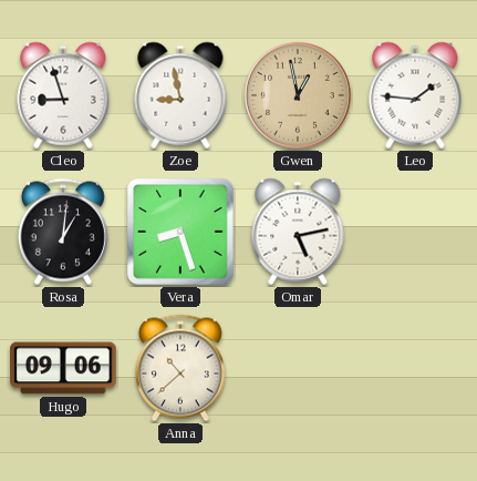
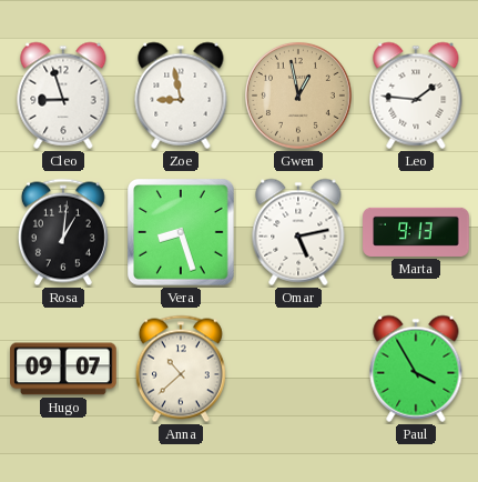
Marta: none -> 9:13
Hugo: 09:06 -> 09:07
Paul: none -> 3:55
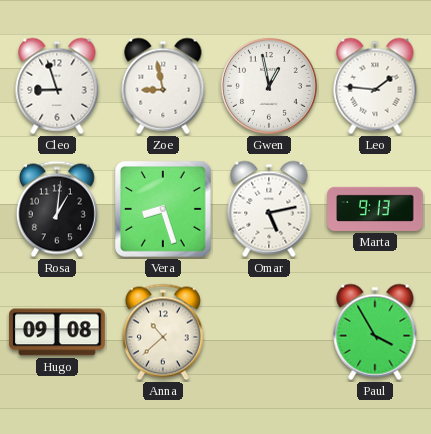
Gwen dial: champagne -> white
Hugo: 09:07 -> 09:08
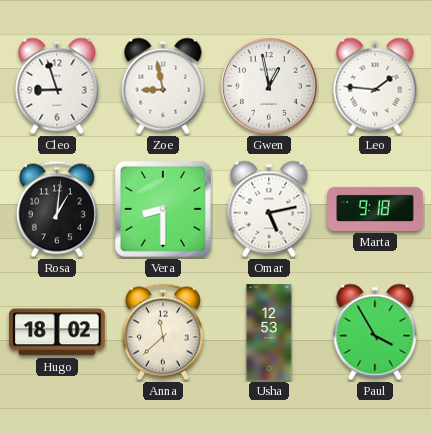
Vera: 8:27 -> 8:30
Marta: 9:13 -> 9:18
Hugo: 09:08 -> 18:02
Anna: 10:38 -> 11:38
Usha: none -> 12:53
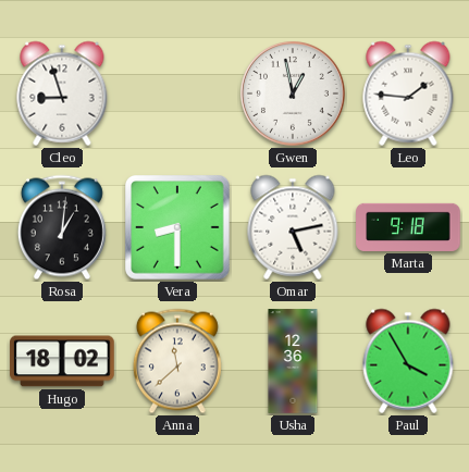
Zoe: 8:58 -> none
Usha: 12:53 -> 12:36
